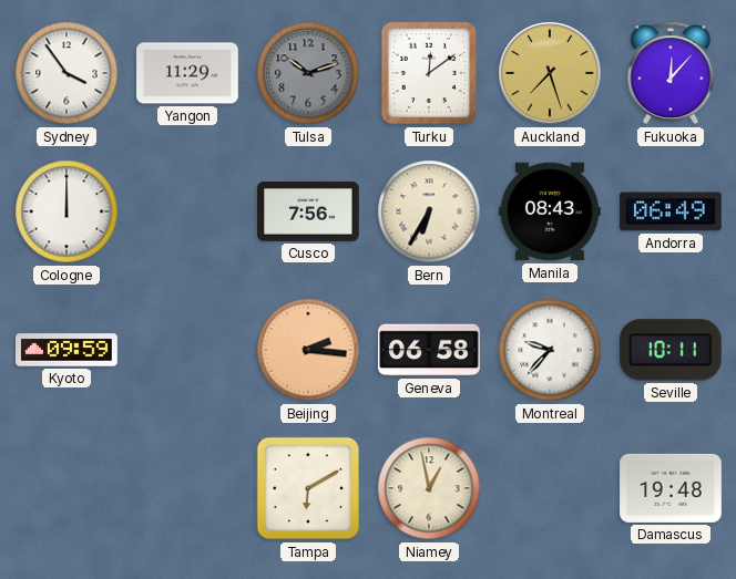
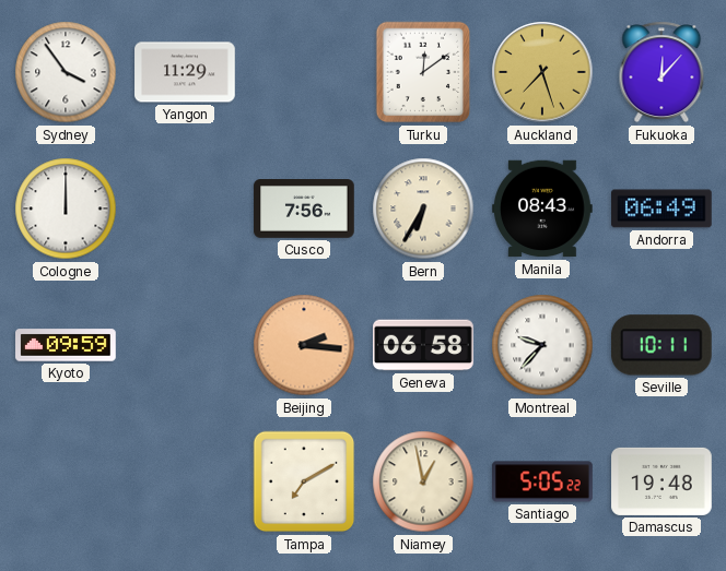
Tulsa: 10:12 -> none
Tampa: 6:10 -> 7:10
Santiago: none -> 5:05
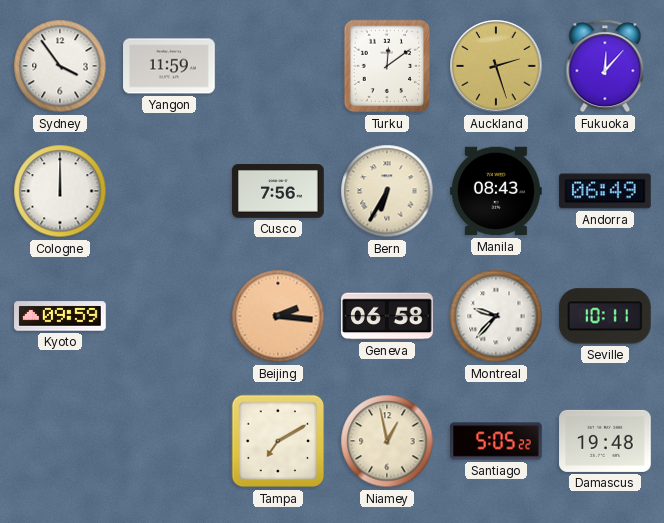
Yangon: 11:29 -> 11:59
Auckland: 7:27 -> 2:27
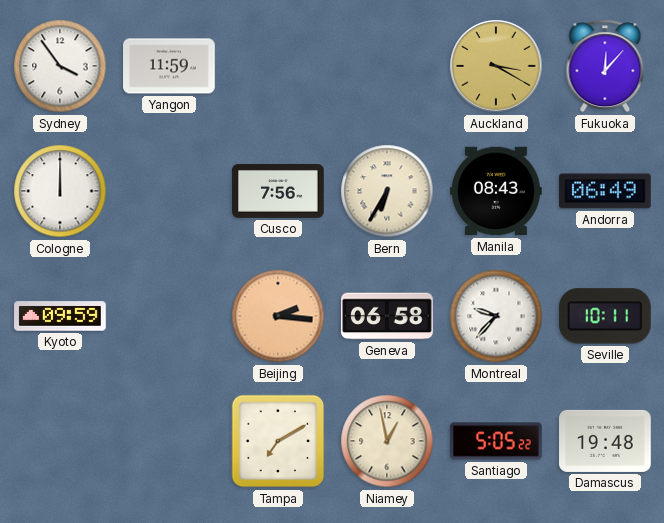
Turku: 12:09 -> none
Auckland: 2:27 -> 3:20
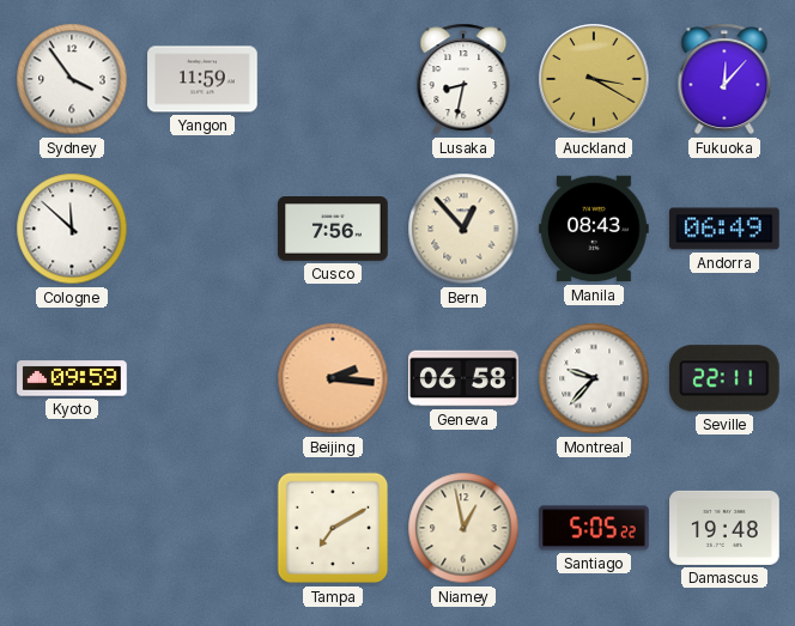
Lusaka: none -> 8:32
Cologne: 12:00 -> 11:52
Bern: 6:35 -> 12:53
Seville: 10:11 -> 22:11
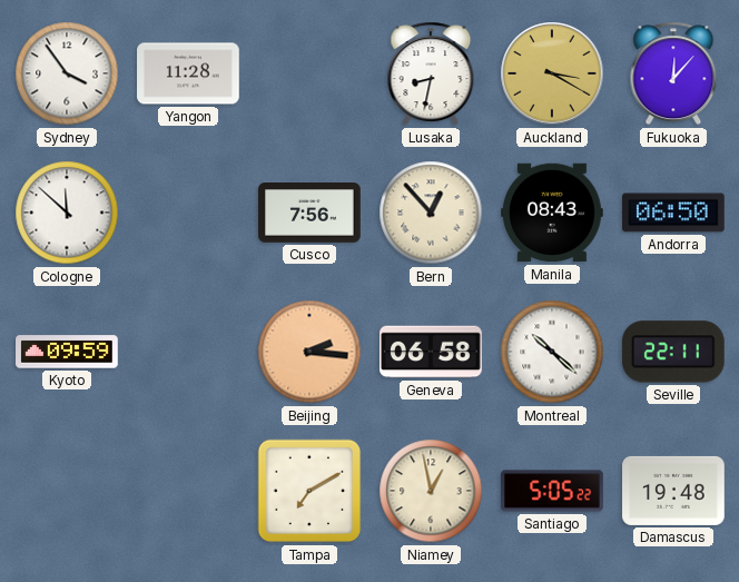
Yangon: 11:59 -> 11:28
Andorra: 06:49 -> 06:50
Montreal: 9:37 -> 10:22
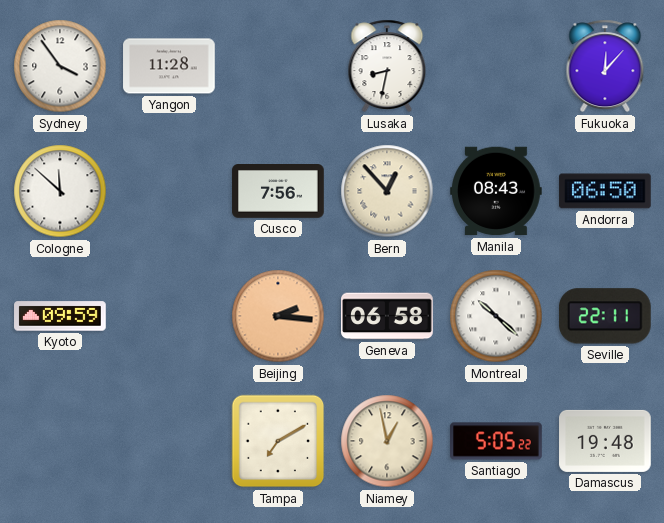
Auckland: 3:20 -> none
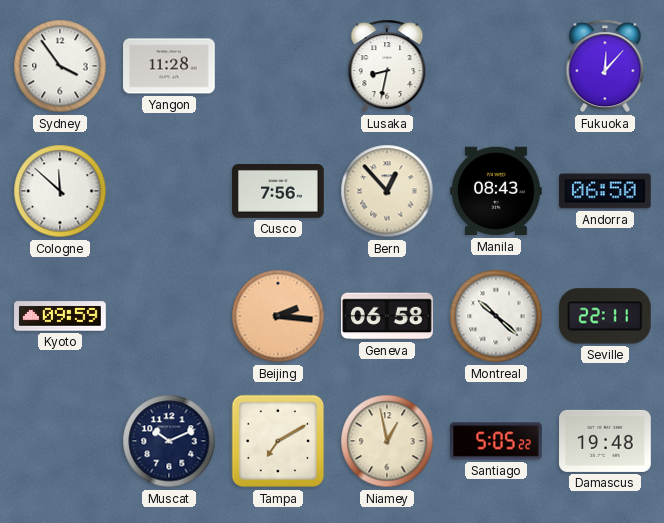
Muscat: none -> 10:11
